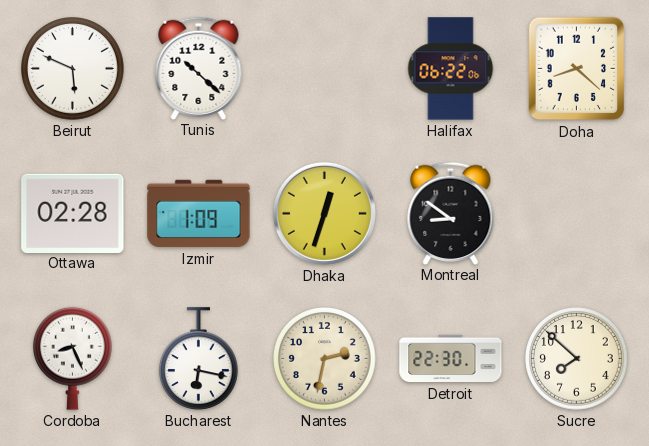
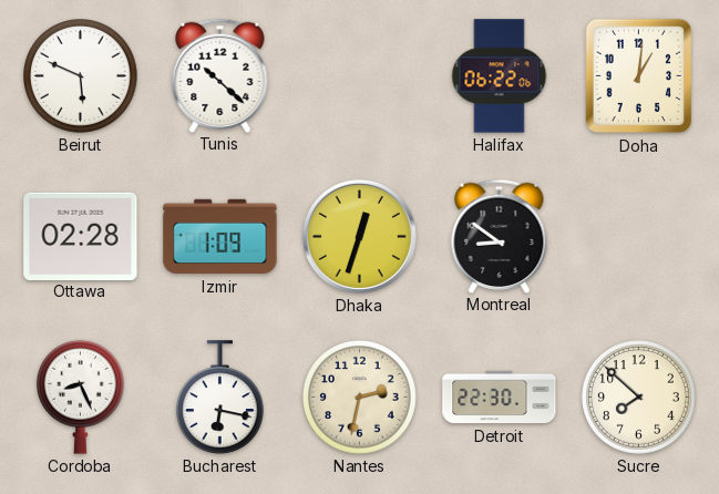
Doha: 8:22 -> 1:01
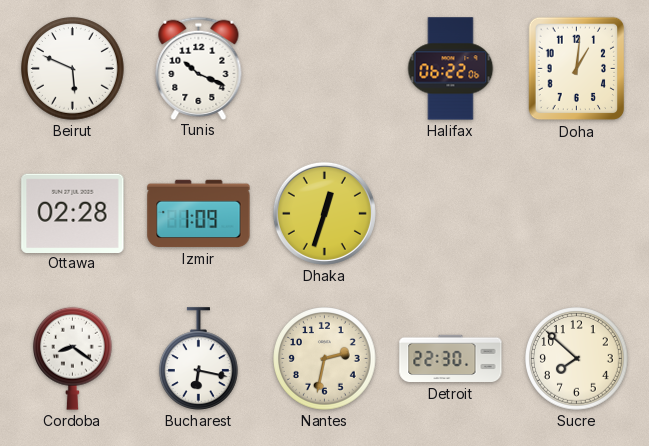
Tunis: 10:22 -> 10:19
Montreal: 8:51 -> none
Cordoba: 8:26 -> 8:21
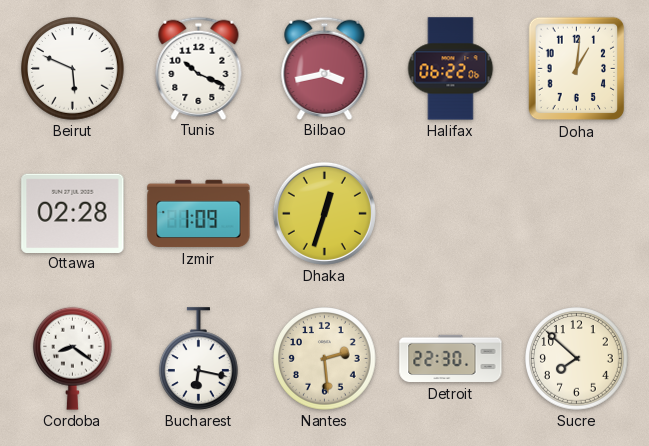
Bilbao: none -> 3:43
Nantes: 2:32 -> 2:29
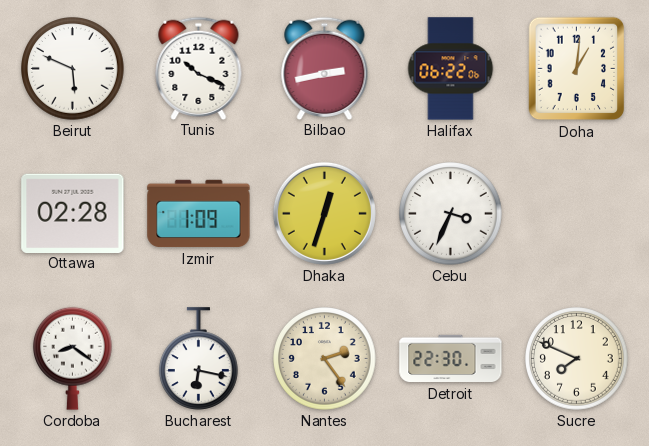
Bilbao: 3:43 -> 2:43
Cebu: none -> 3:34
Nantes: 2:29 -> 2:24
Sucre: 7:52 -> 7:49
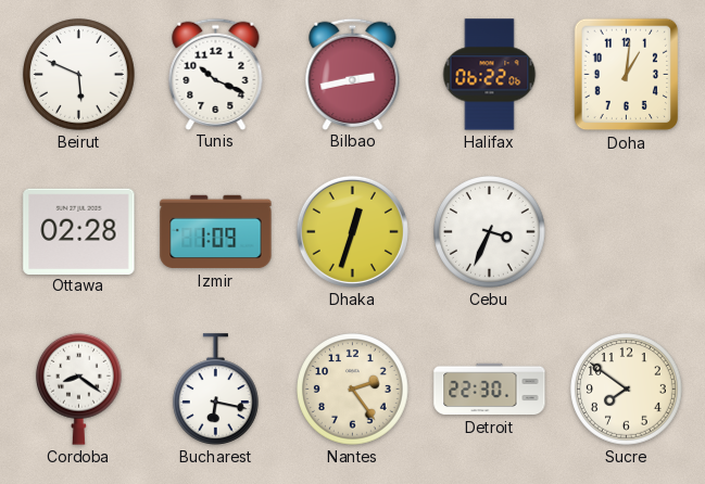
Sucre: 7:49 -> 7:51
